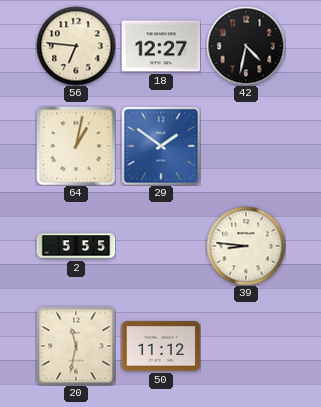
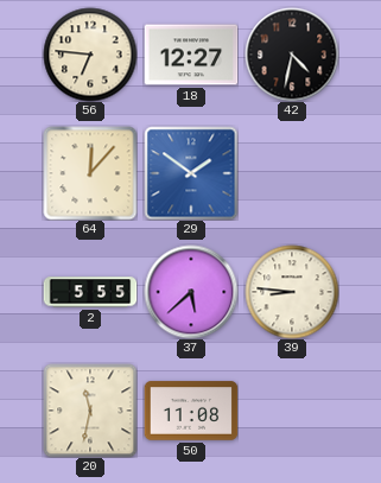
64: 1:02 -> 12:07
37: none -> 5:38
50: 11:12 -> 11:08
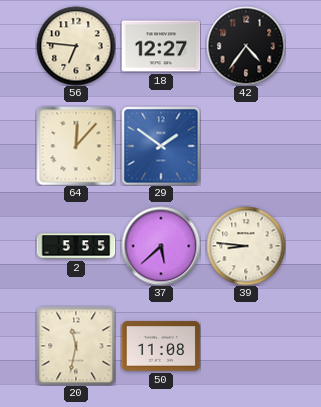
42: 4:32 -> 4:36
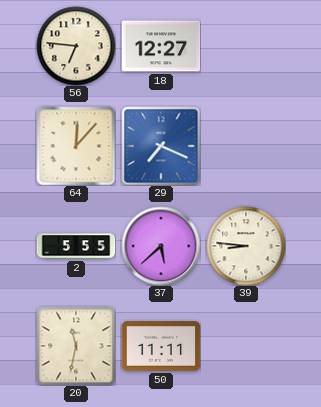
42: 4:36 -> none
29: 1:51 -> 7:19
50: 11:08 -> 11:11
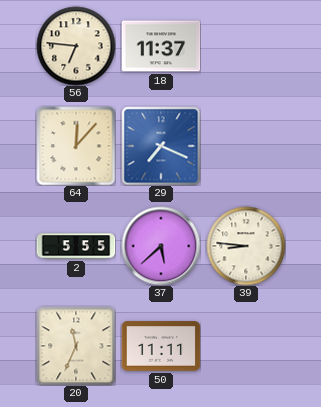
18: 12:27 -> 11:37
20: 11:32 -> 11:34
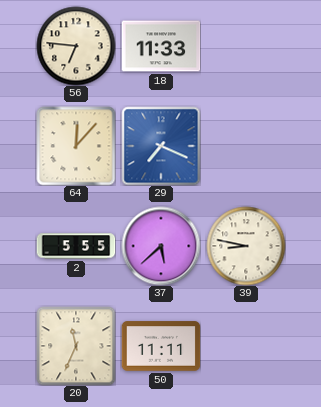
18: 11:37 -> 11:33
39: 8:46 -> 8:47
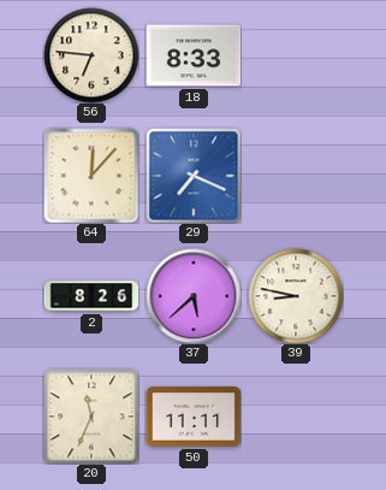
18: 11:33 -> 8:33
2: 5:55 -> 8:26
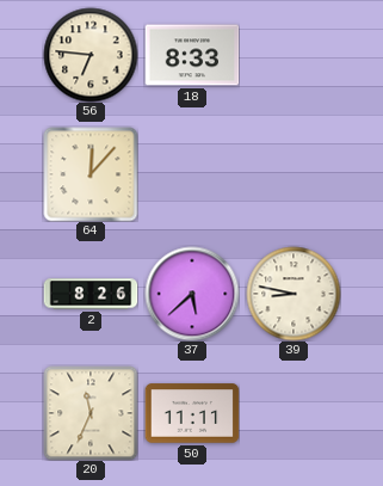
29: 7:19 -> none
